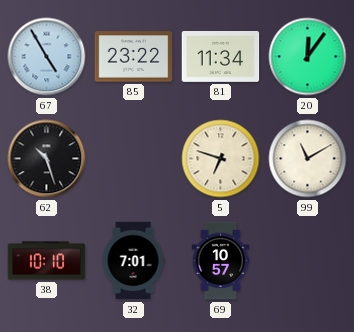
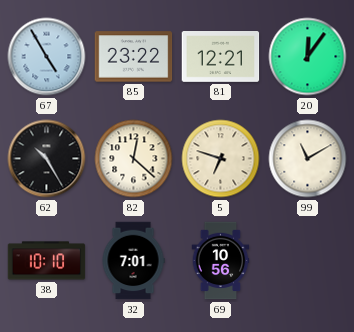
81: 11:34 -> 12:21
62: 10:27 -> 10:25
82: none -> 12:22
69: 10:57 -> 10:56
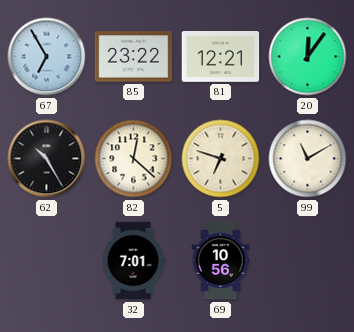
67: 4:55 -> 6:55
38: 10:10 -> none
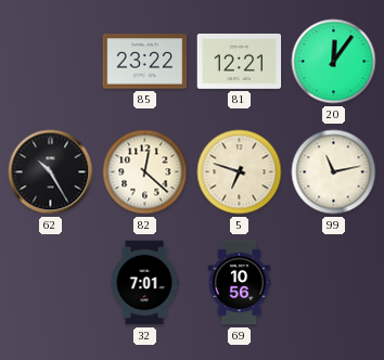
67: 6:55 -> none
99: 11:10 -> 11:13
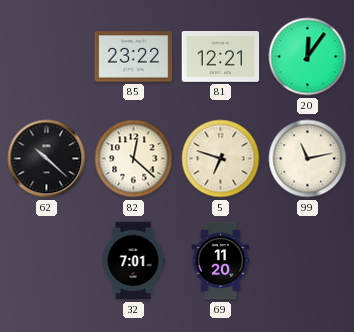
62: 10:25 -> 10:22
69: 10:56 -> 11:20
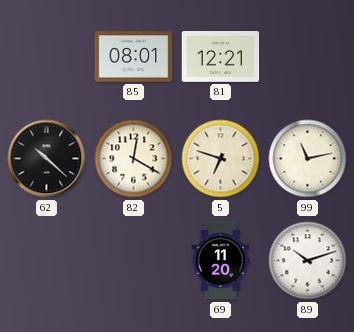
85: 23:22 -> 08:01
20: 12:06 -> none
82: 12:22 -> 12:20
32: 7:01 -> none
89: none -> 10:12
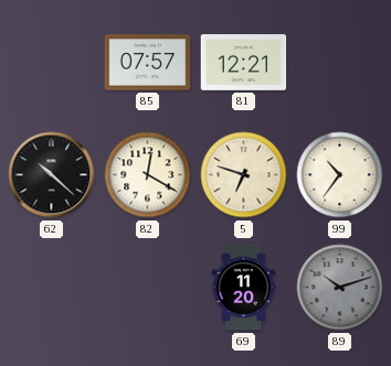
85: 08:01 -> 07:57
99: 11:13 -> 10:36
89 dial: white -> grey
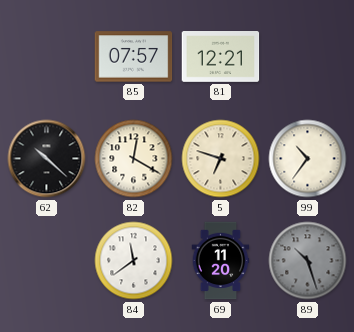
84: none -> 11:39
89: 10:12 -> 10:27
